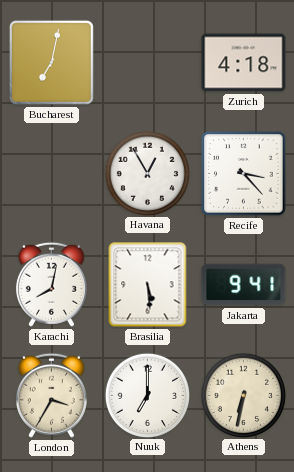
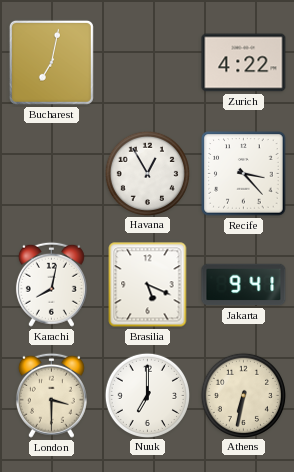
Zurich: 4:18 -> 4:22
Brasilia: 5:29 -> 5:19
London: 3:35 -> 3:30
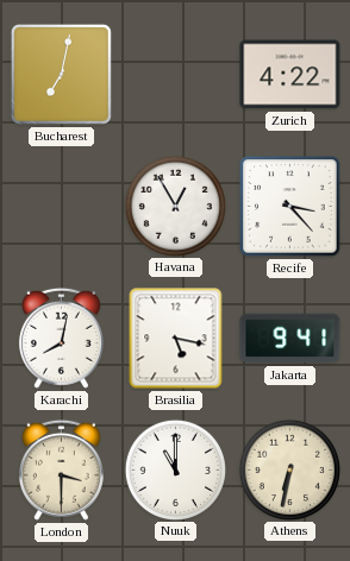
Brasilia: 5:19 -> 5:17
Nuuk: 7:00 -> 11:00
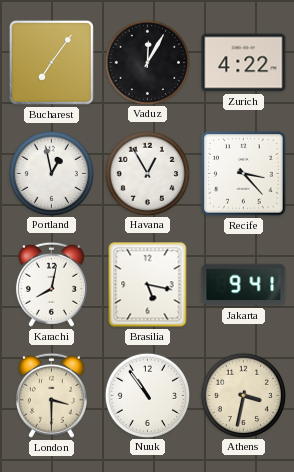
Bucharest: 7:02 -> 7:06
Vaduz: none -> 12:05
Portland: none -> 12:58
Nuuk: 11:00 -> 10:54
Athens: 6:32 -> 3:32
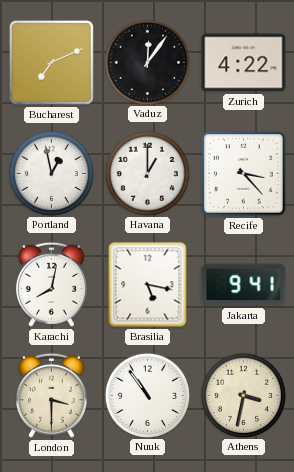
Bucharest: 7:06 -> 7:11
Vaduz: 12:05 -> 12:06
Havana: 12:55 -> 1:00
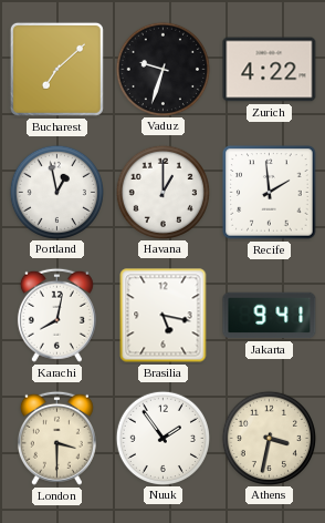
Bucharest: 7:11 -> 7:08
Vaduz: 12:06 -> 9:33
Recife: 3:23 -> 1:59
Nuuk: 10:54 -> 1:54
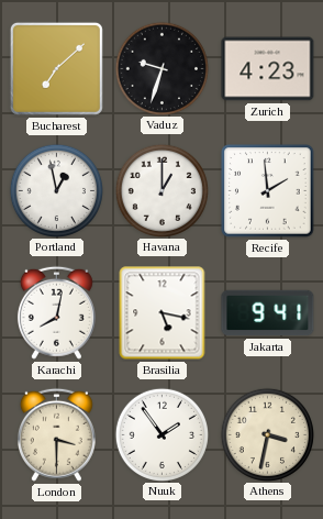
Zurich: 4:22 -> 4:23
